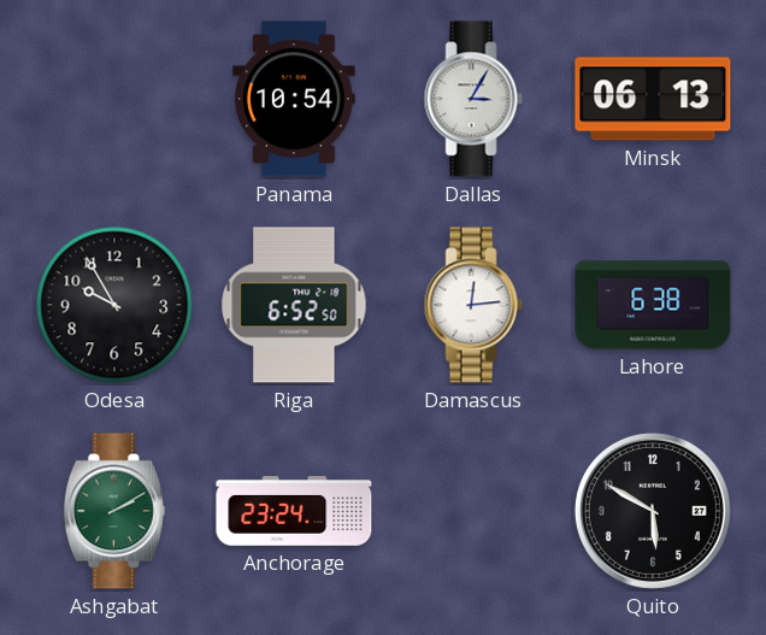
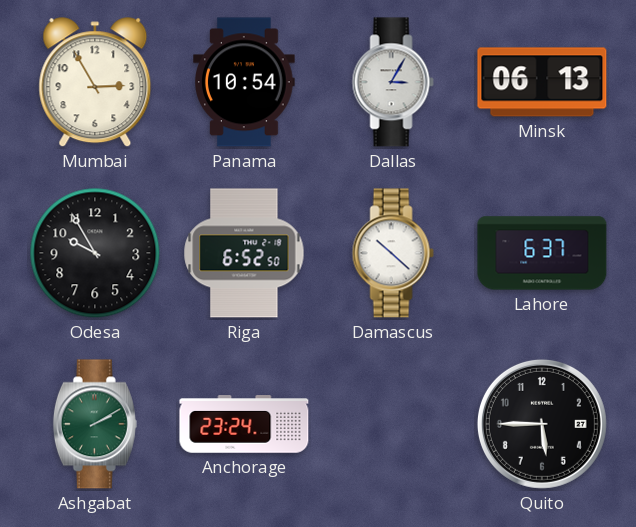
Mumbai: none -> 2:55
Damascus: 12:14 -> 10:22
Lahore: 6:38 -> 6:37
Quito: 5:50 -> 5:45
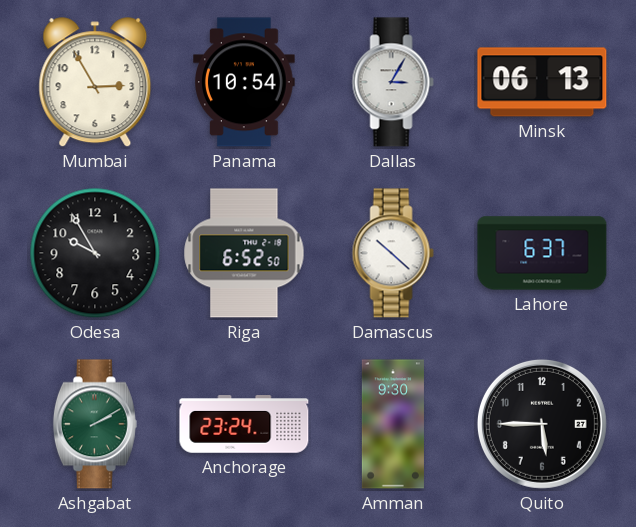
Amman: none -> 9:30
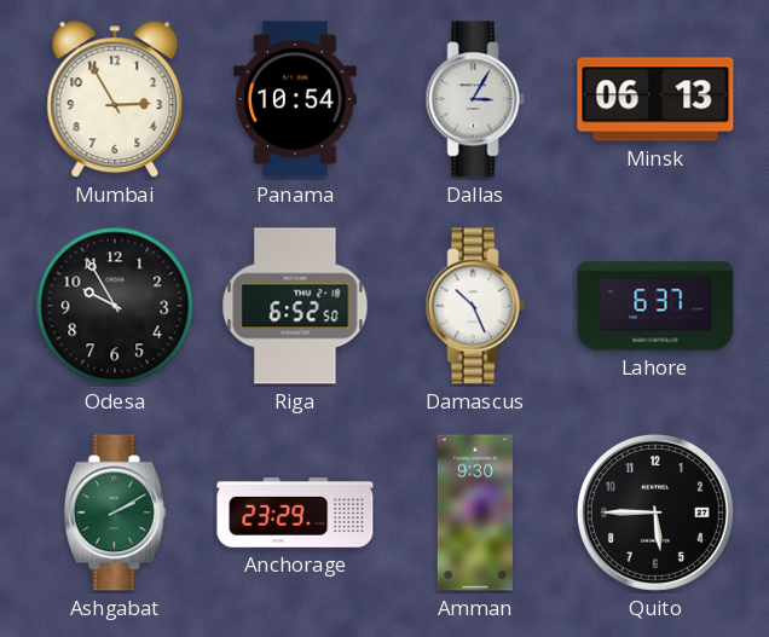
Damascus: 10:22 -> 10:26
Anchorage: 23:24 -> 23:29
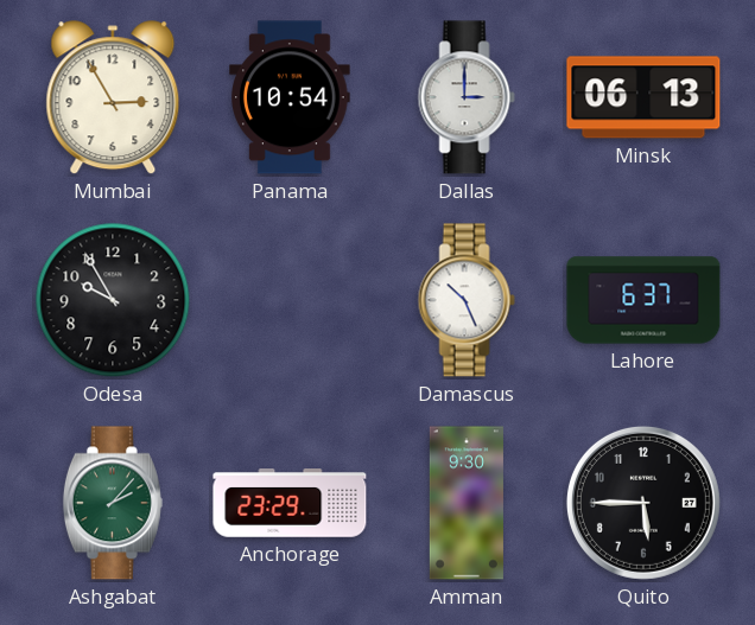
Dallas: 3:05 -> 3:00
Riga: 6:52 -> none
Ashgabat: 2:10 -> 2:07
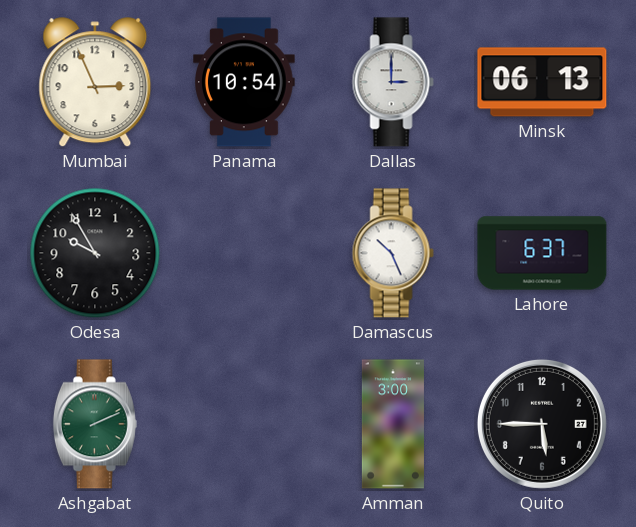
Mumbai: 2:55 -> 2:56
Ashgabat: 2:07 -> 2:11
Anchorage: 23:29 -> none
Amman: 9:30 -> 3:00
